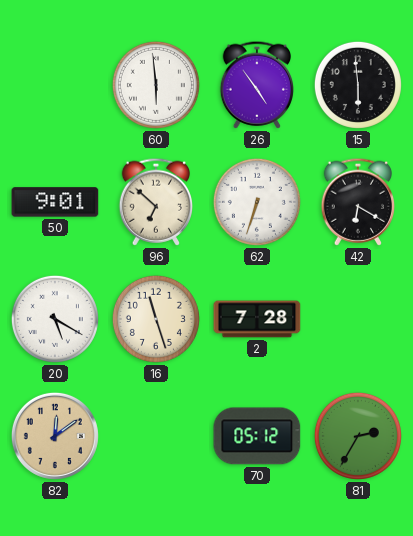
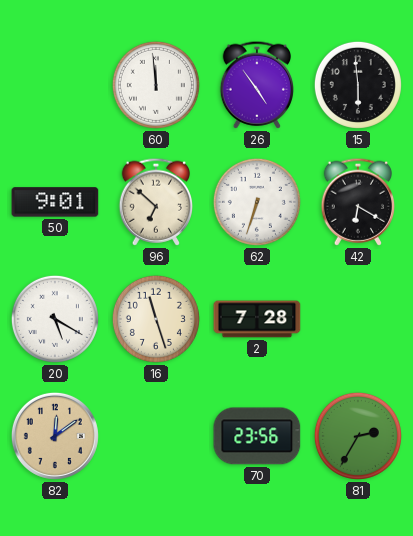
60: 5:59 -> 11:59
70: 05:12 -> 23:56
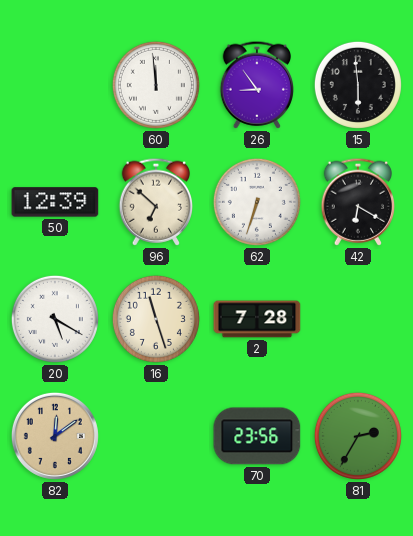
26: 4:54 -> 8:54
50: 9:01 -> 12:39
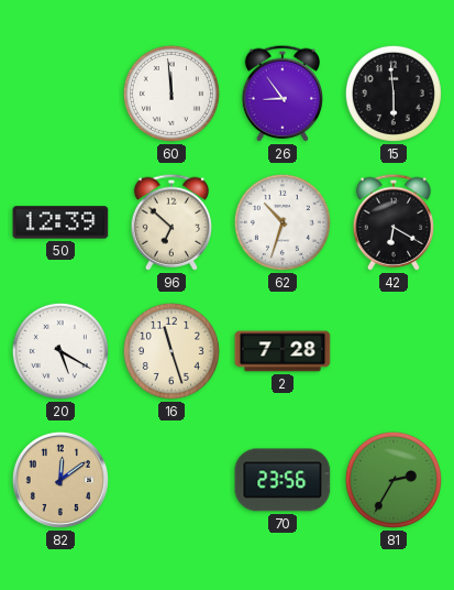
62: 6:33 -> 10:33
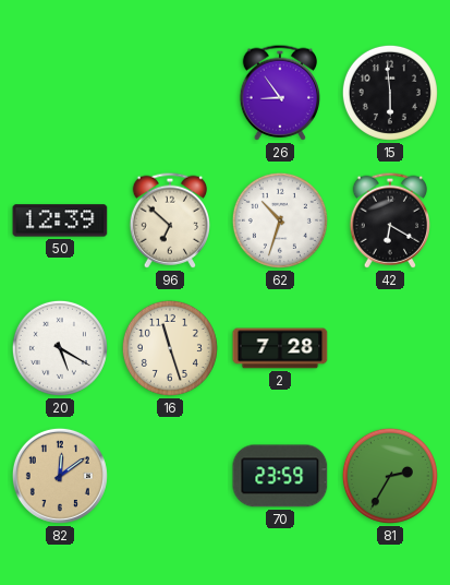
60: 11:59 -> none
70: 23:56 -> 23:59
